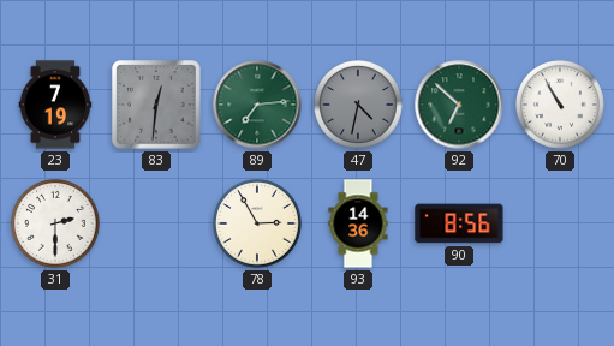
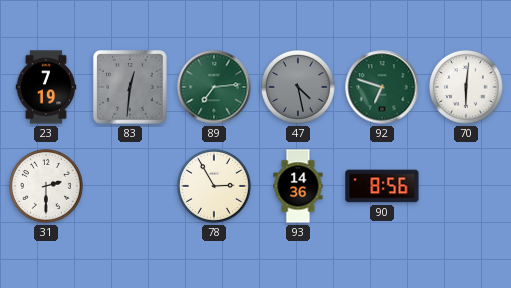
47: 4:32 -> 4:28
92: 6:52 -> 6:48
70: 10:55 -> 6:01
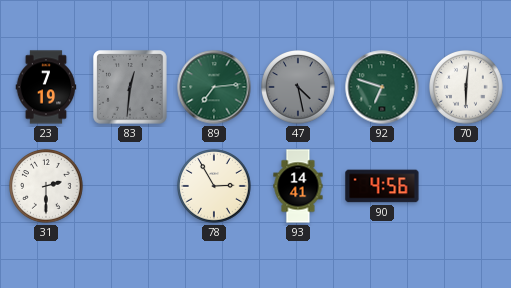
93: 14:36 -> 14:41
90: 8:56 -> 4:56
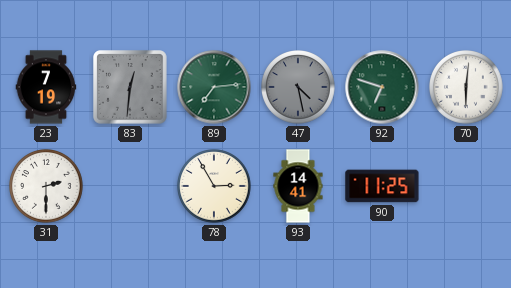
90: 4:56 -> 11:25
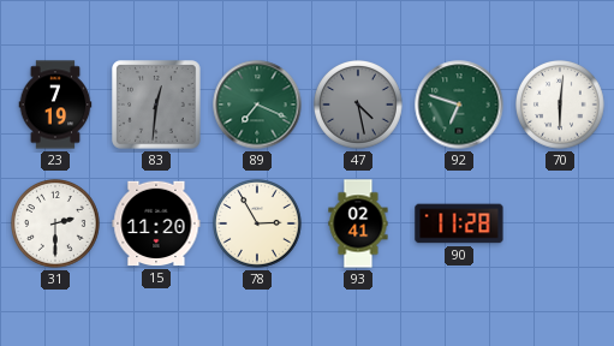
89: 7:14 -> 7:19
15: none -> 11:20
93: 14:41 -> 02:41
90: 11:25 -> 11:28
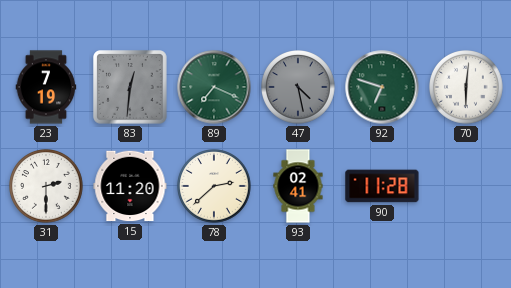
78: 2:55 -> 2:38
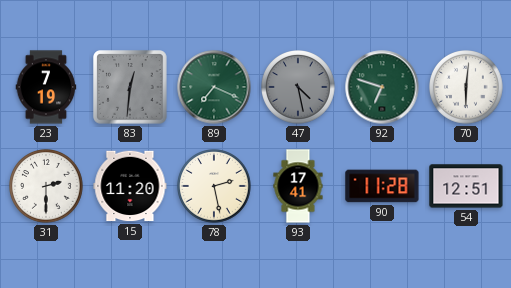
78: 2:38 -> 2:28
93: 02:41 -> 17:41
54: none -> 12:51
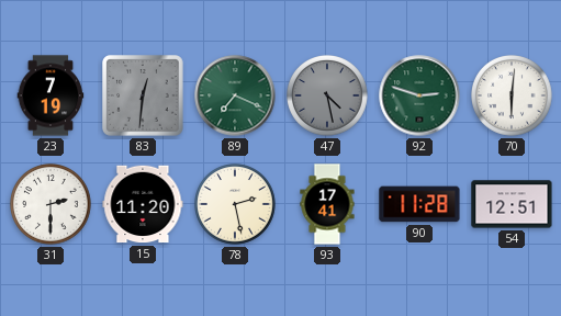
92: 6:48 -> 2:48
